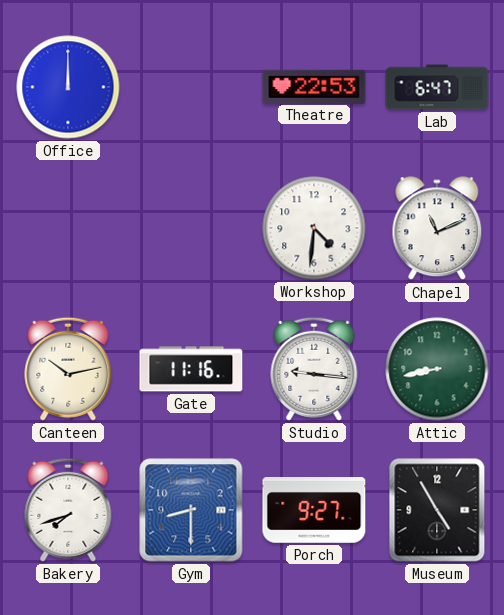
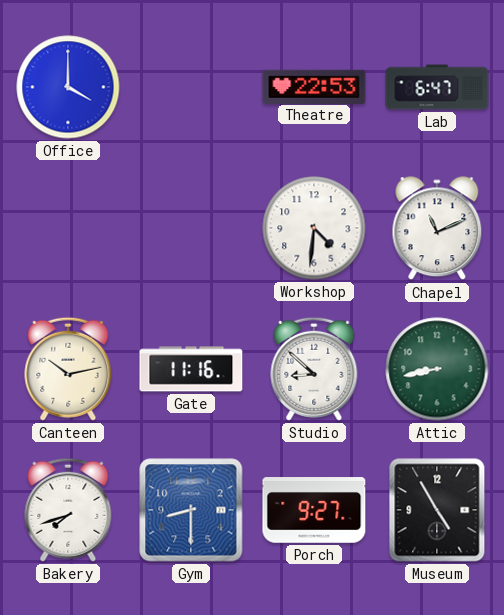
Office: 12:00 -> 4:00
Studio: 9:16 -> 8:52
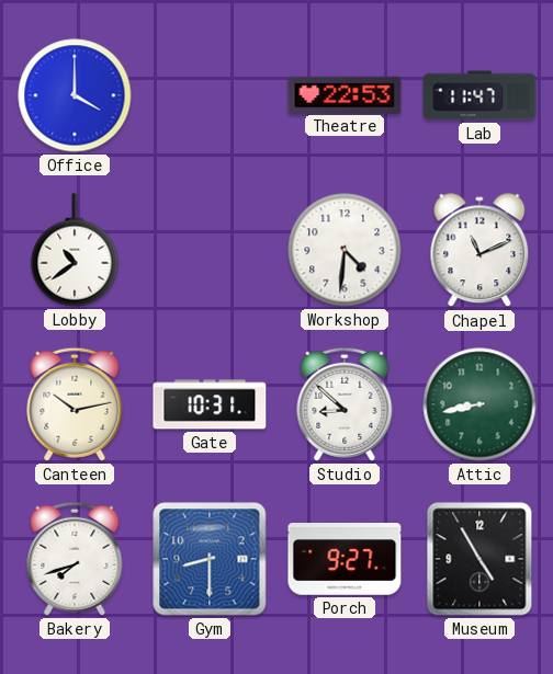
Lab: 6:47 -> 11:47
Lobby: none -> 10:39
Gate: 11:16 -> 10:31
